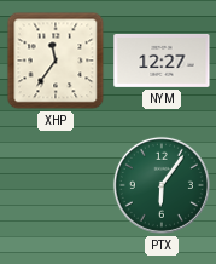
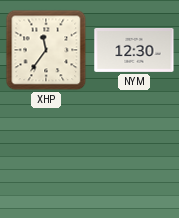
NYM: 12:27 -> 12:30
PTX: 6:06 -> none
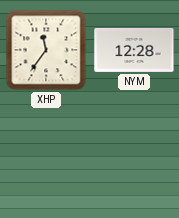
NYM: 12:30 -> 12:28
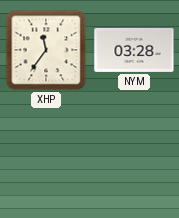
NYM: 12:28 -> 03:28
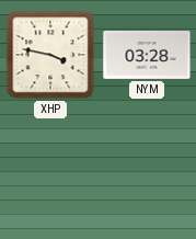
XHP: 11:36 -> 3:47
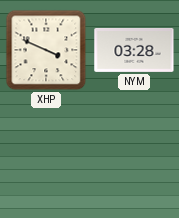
XHP: 3:47 -> 3:49
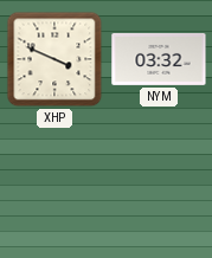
NYM: 03:28 -> 03:32
